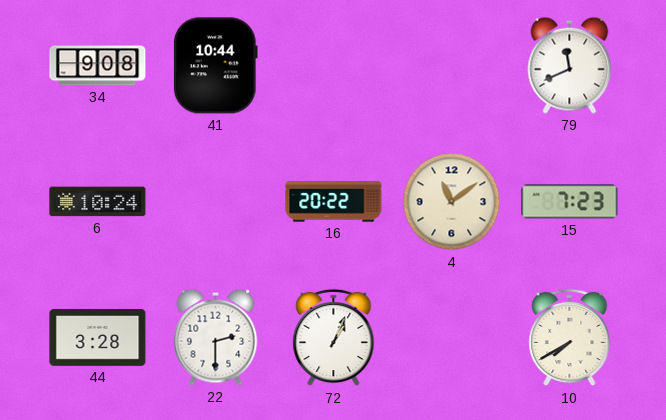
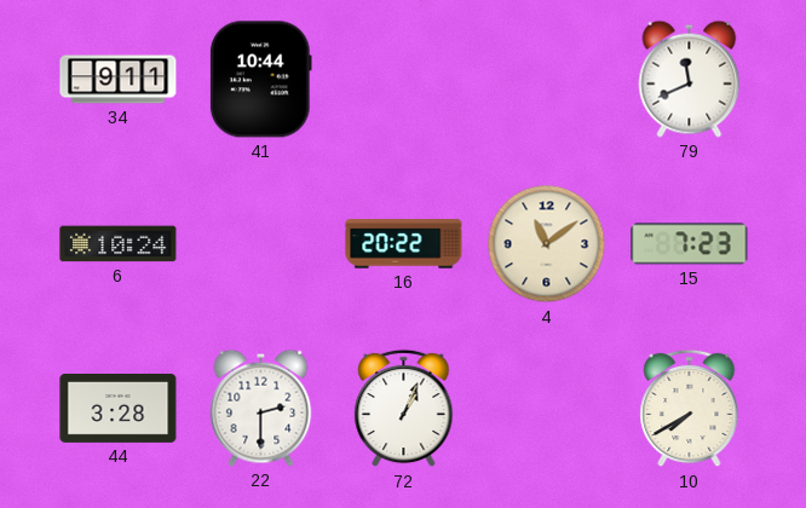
34: 9:08 -> 9:11
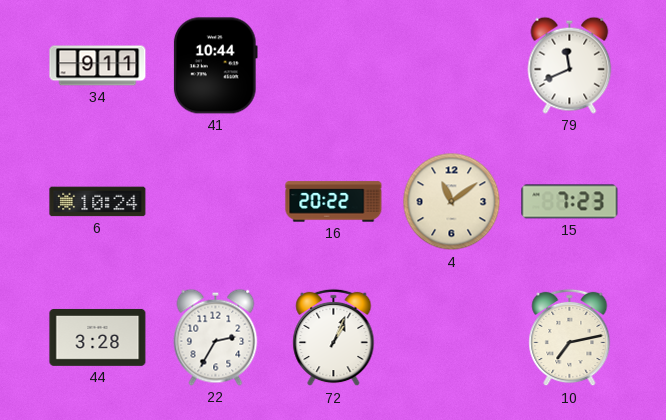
22: 2:30 -> 2:35
10: 7:40 -> 7:13
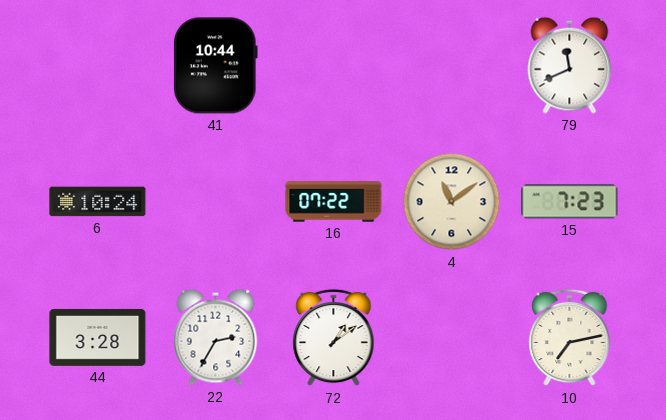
34: 9:11 -> none
16: 20:22 -> 07:22
72: 1:04 -> 1:09
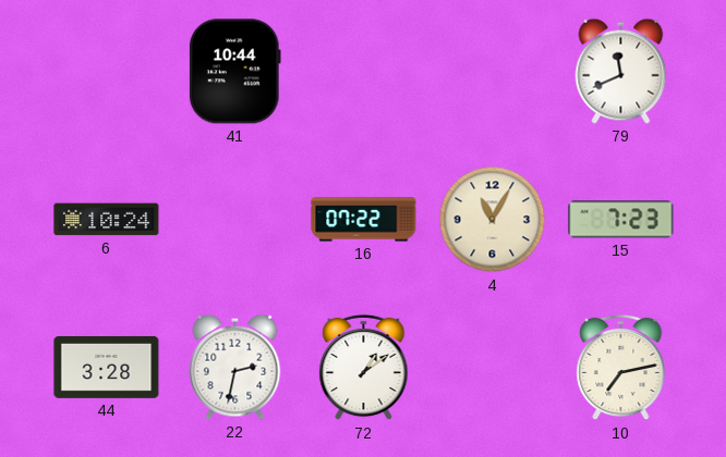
4: 11:09 -> 11:05
22: 2:35 -> 2:32
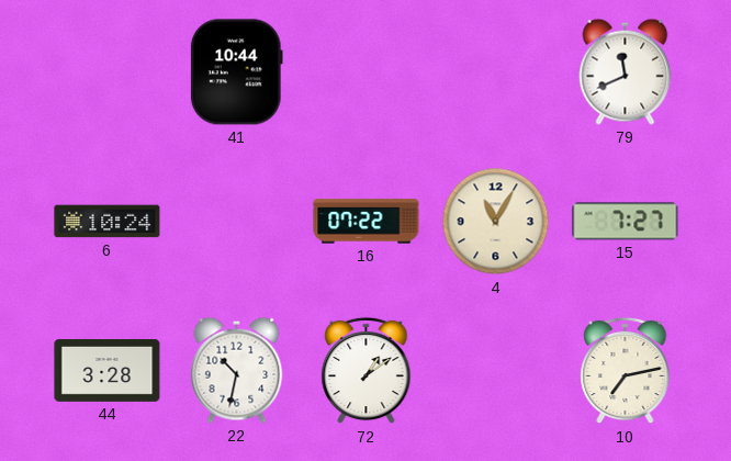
15: 7:23 -> 7:27
22: 2:32 -> 10:32
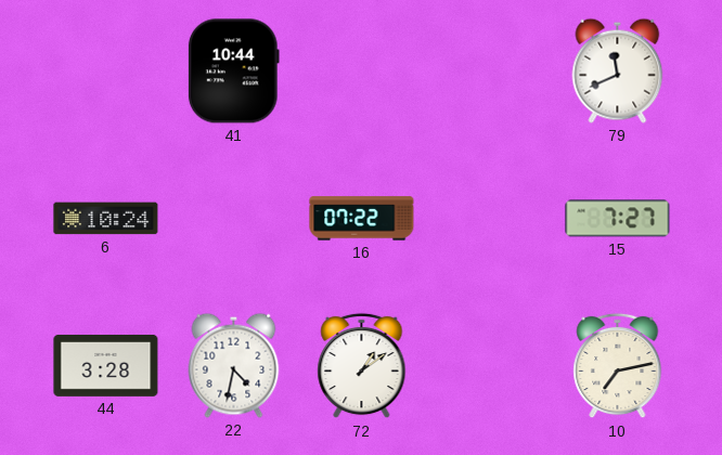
4: 11:05 -> none
22: 10:32 -> 4:32
